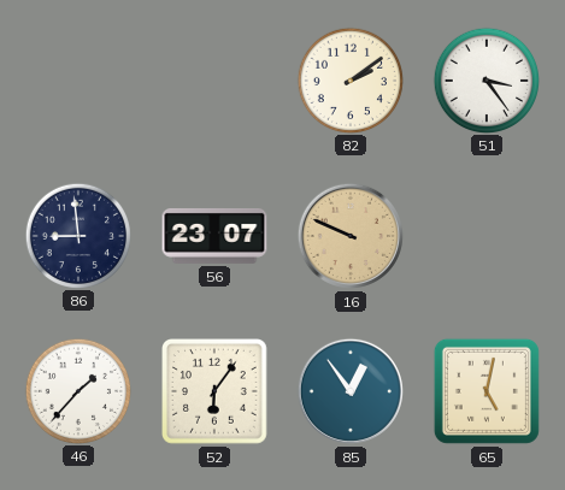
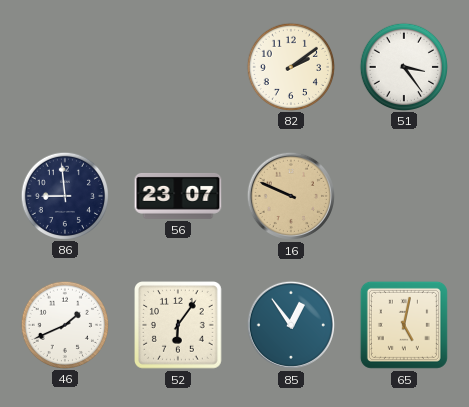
46: 1:37 -> 1:41
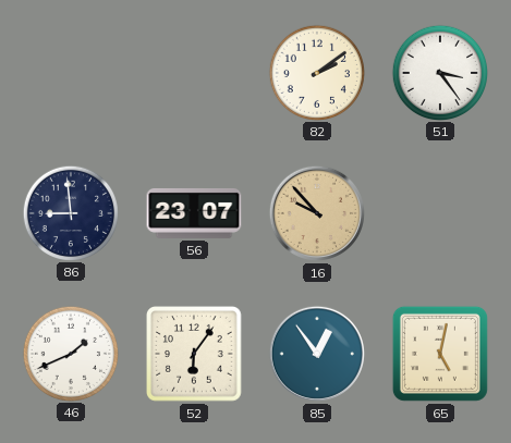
16: 9:49 -> 9:53
